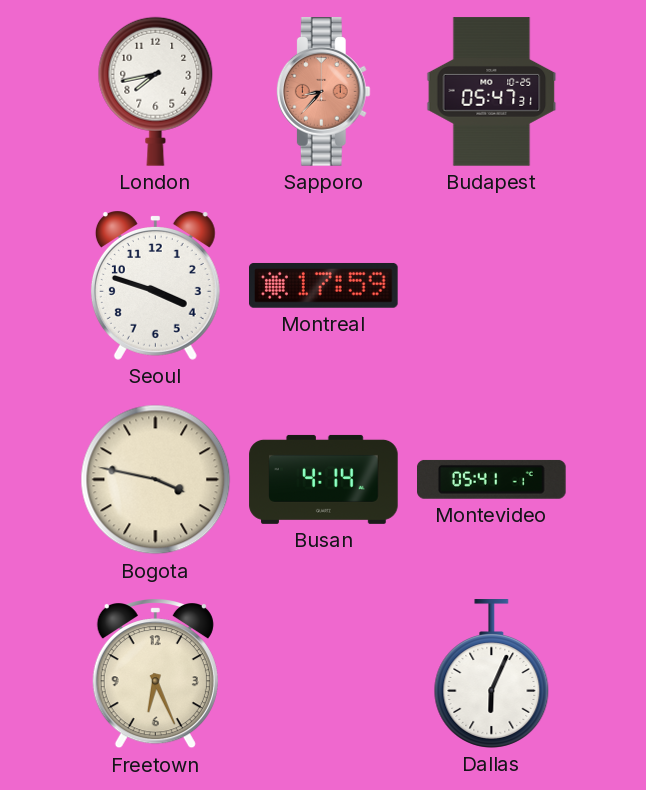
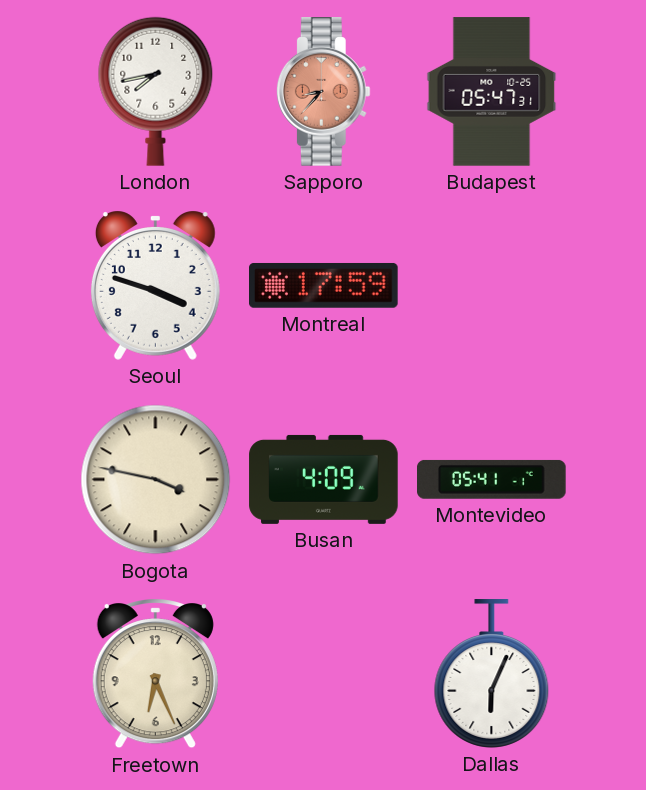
Busan: 4:14 -> 4:09
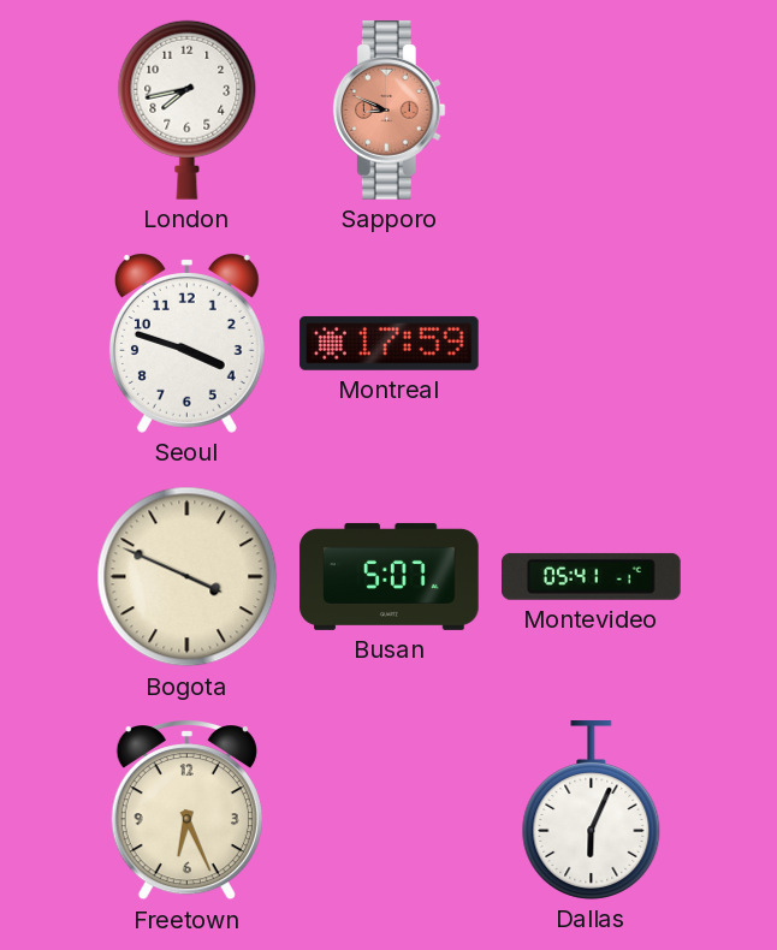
Sapporo: 8:37 -> 8:49
Budapest: 05:47 -> none
Bogota: 3:47 -> 3:49
Busan: 4:09 -> 5:07
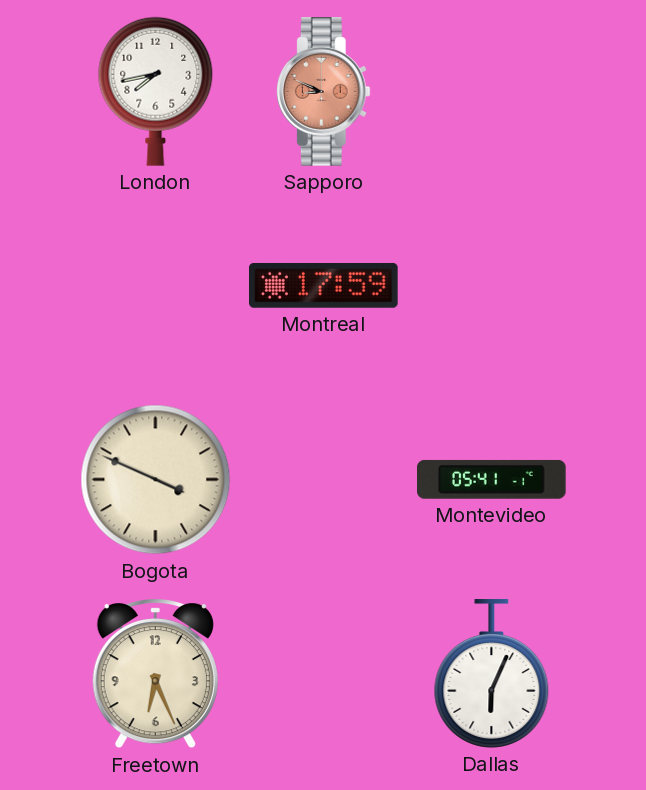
Seoul: 3:48 -> none
Busan: 5:07 -> none
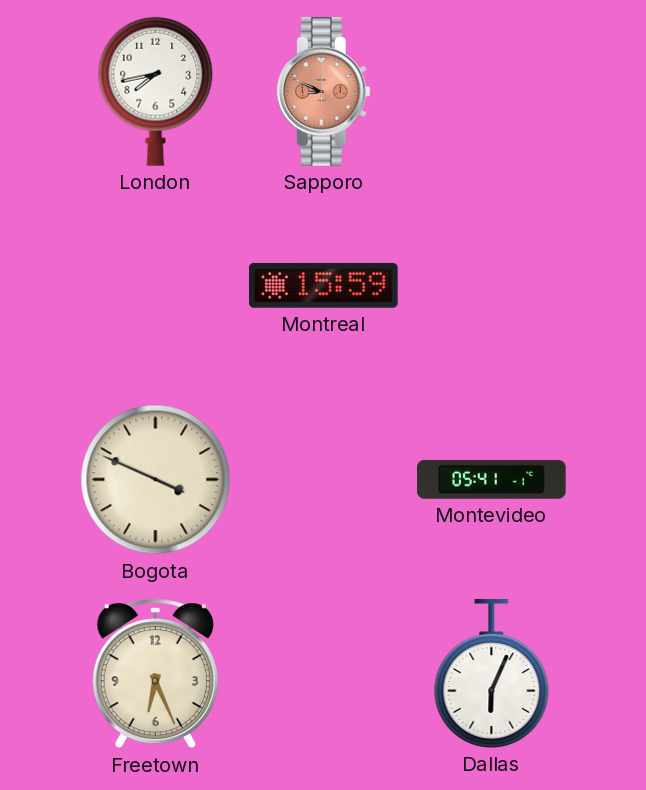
Montreal: 17:59 -> 15:59
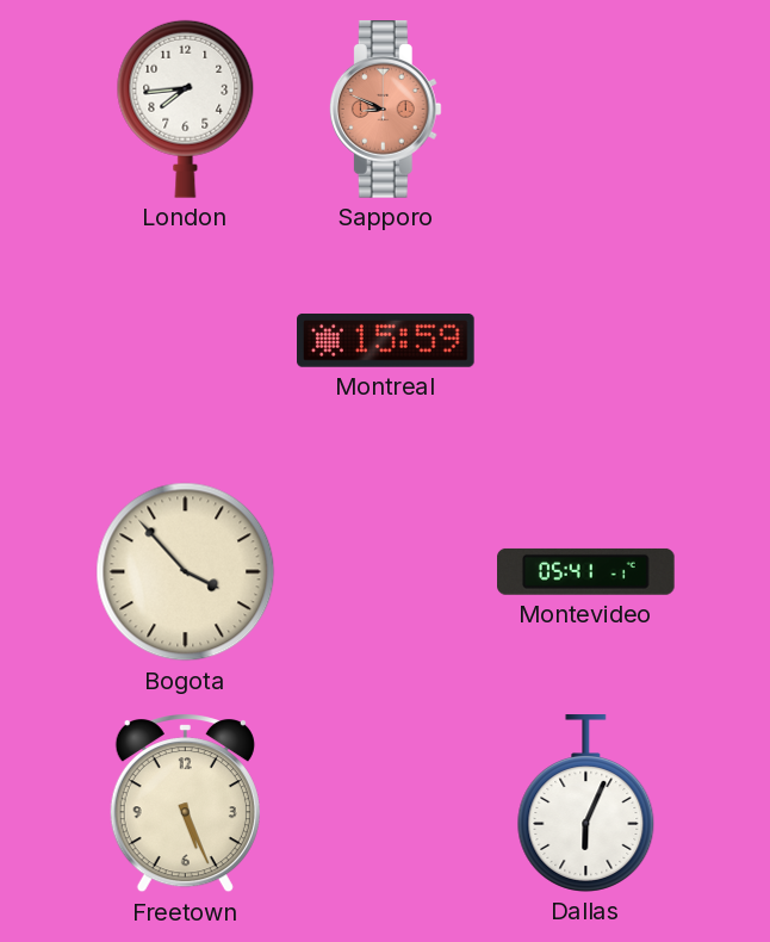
London: 7:43 -> 7:44
Bogota: 3:49 -> 3:53
Freetown: 6:26 -> 5:26
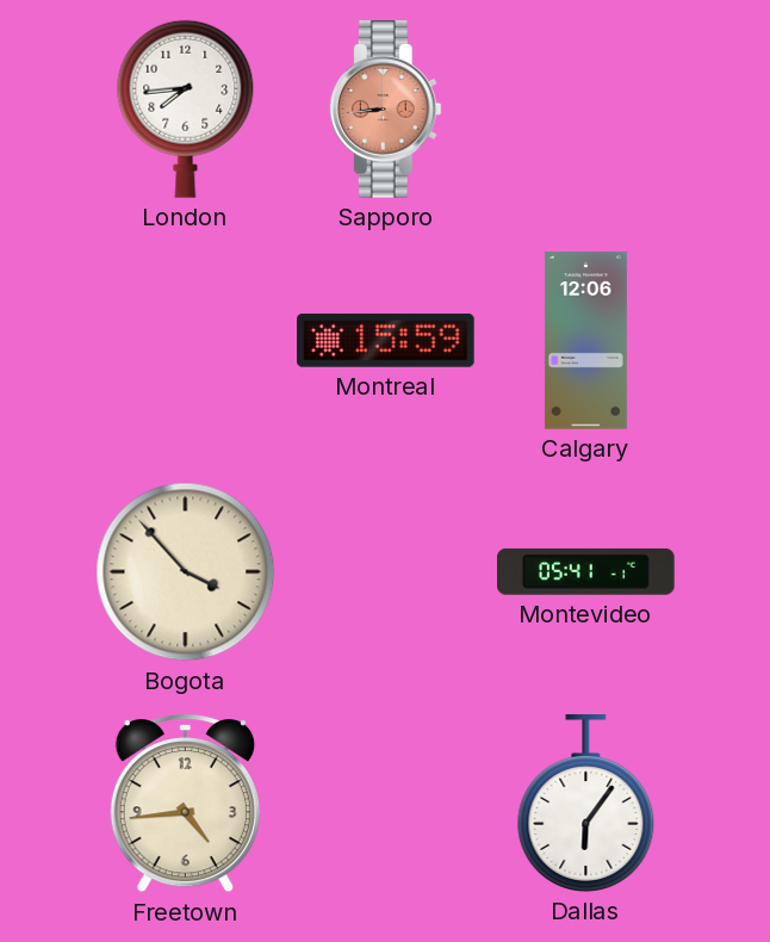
Sapporo: 8:49 -> 8:44
Calgary: none -> 12:06
Freetown: 5:26 -> 4:44
Dallas: 6:04 -> 6:06
